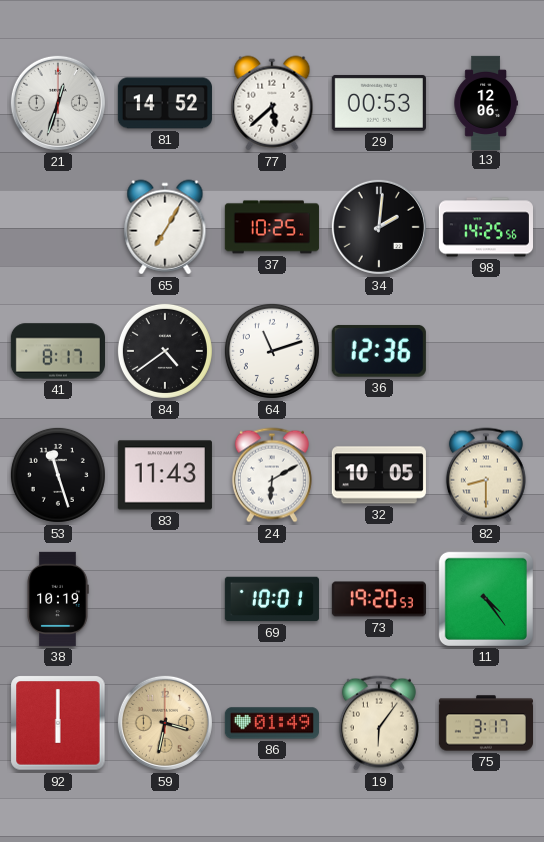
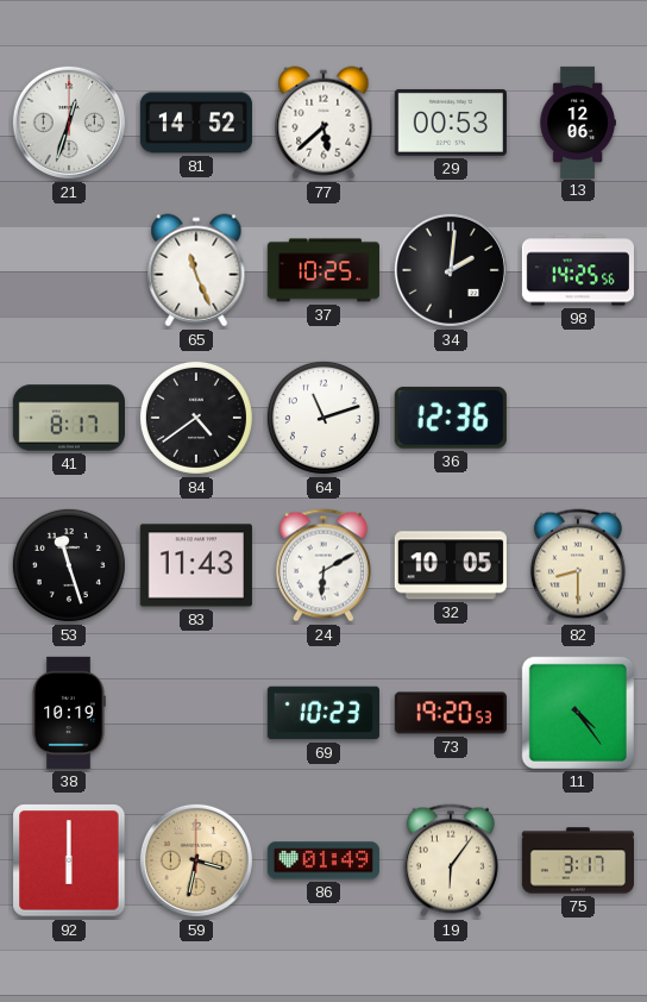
65: 7:05 -> 11:26
69: 10:01 -> 10:23
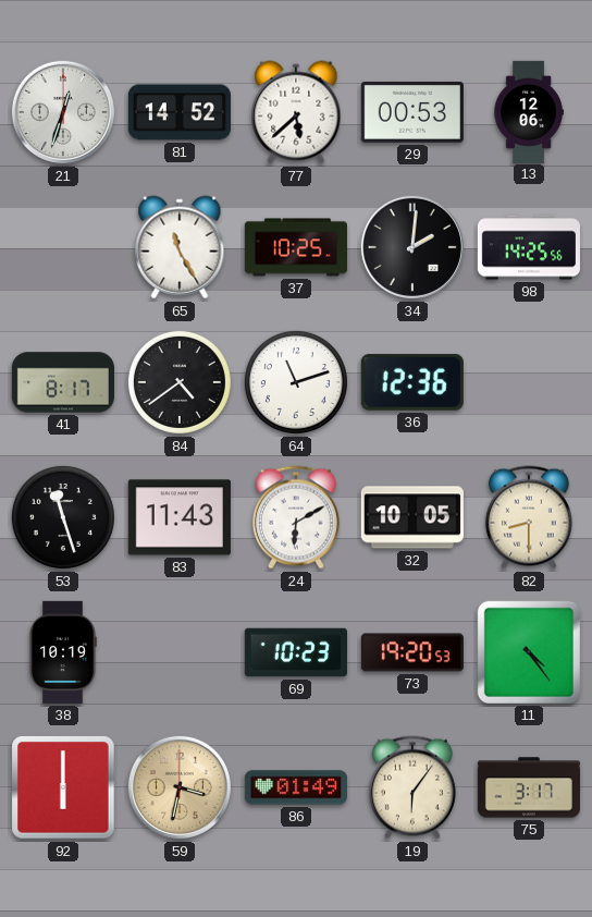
65: 11:26 -> 11:25
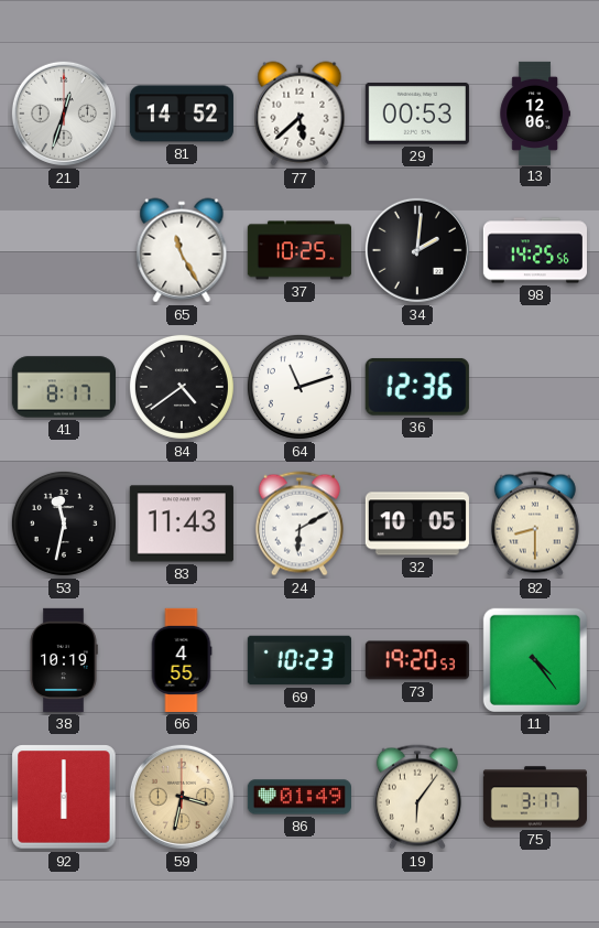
53: 11:27 -> 11:32
66: none -> 4:55
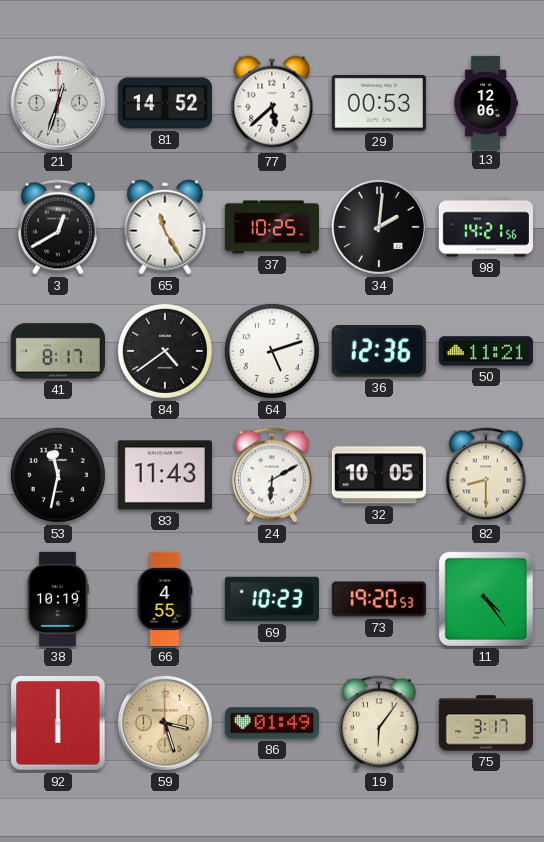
3: none -> 12:40
98: 14:25 -> 14:21
64: 11:12 -> 5:12
50: none -> 11:21
59: 3:32 -> 3:27
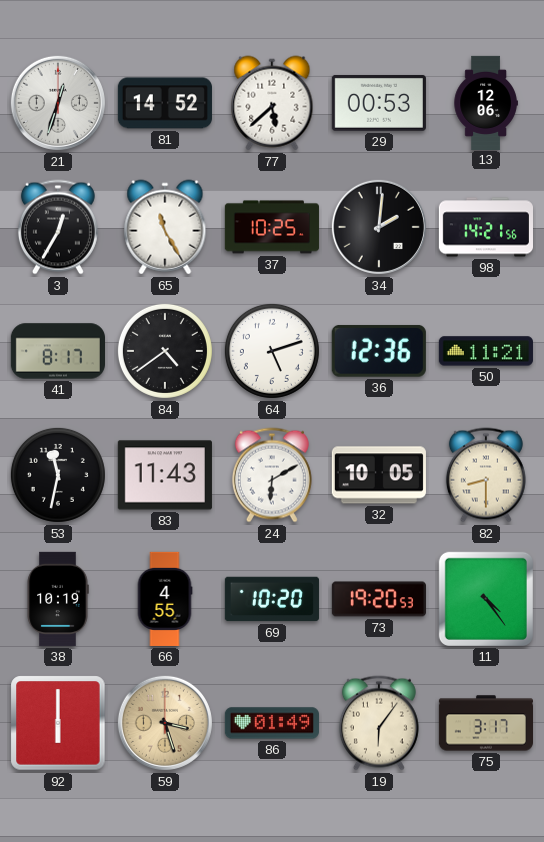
3: 12:40 -> 12:35
69: 10:23 -> 10:20
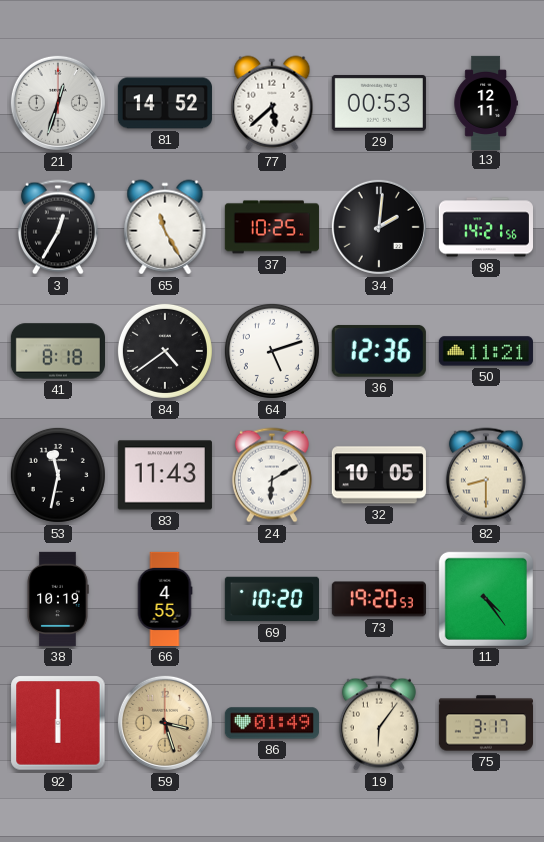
13: 12:06 -> 12:11
41: 8:17 -> 8:18
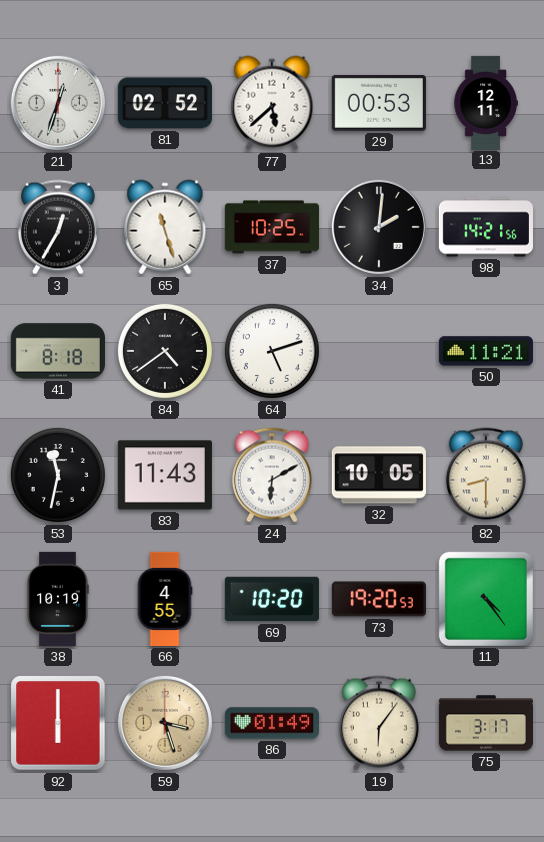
81: 14:52 -> 02:52
65: 11:25 -> 11:27
36: 12:36 -> none
